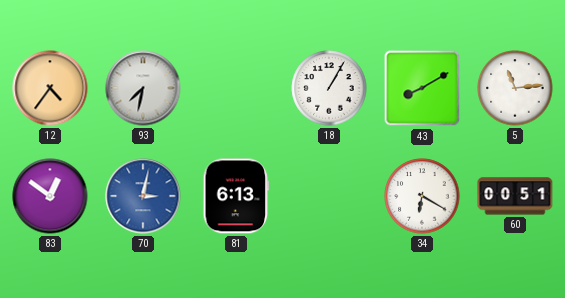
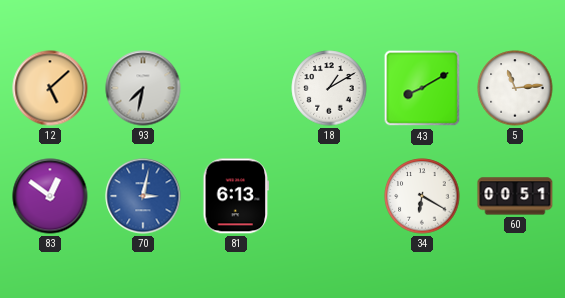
12: 4:36 -> 5:08
18: 1:05 -> 1:10
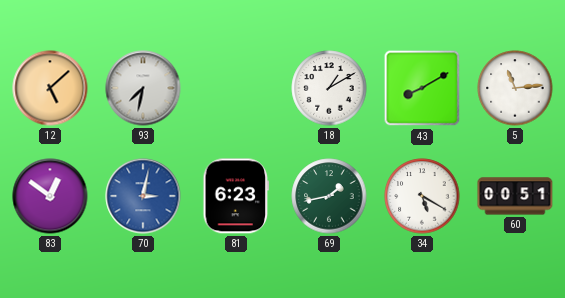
81: 6:13 -> 6:23
69: none -> 1:43
34: 6:20 -> 5:20
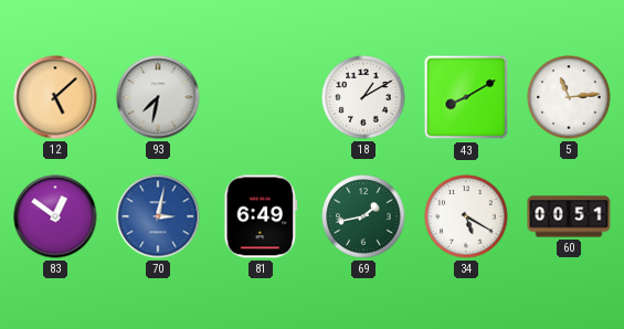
81: 6:23 -> 6:49
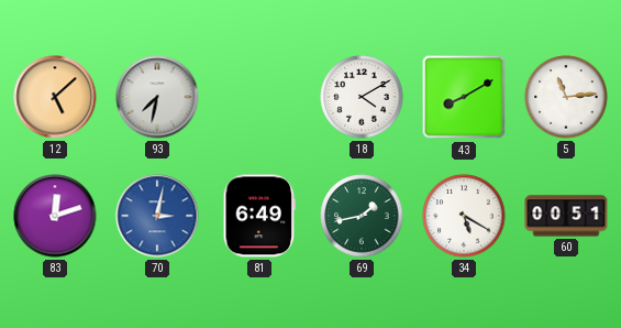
18: 1:10 -> 4:10
83: 12:51 -> 12:12
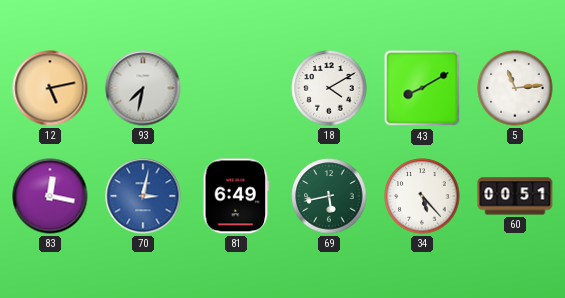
12: 5:08 -> 5:13
83: 12:12 -> 12:17
69: 1:43 -> 5:43
34: 5:20 -> 5:23
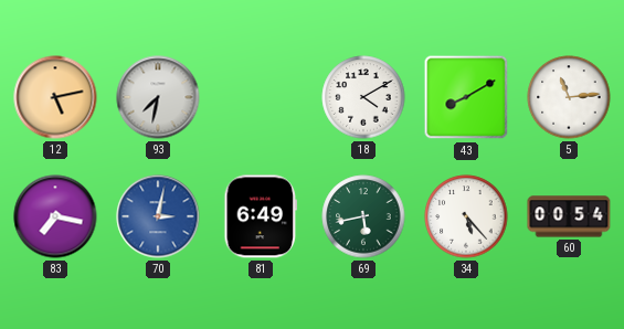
83: 12:17 -> 7:17
60: 00:51 -> 00:54
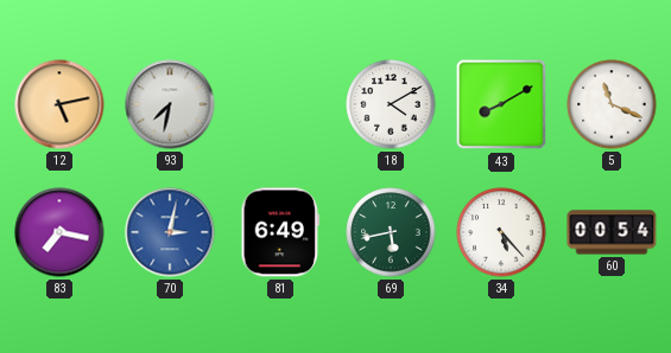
5: 11:14 -> 11:19
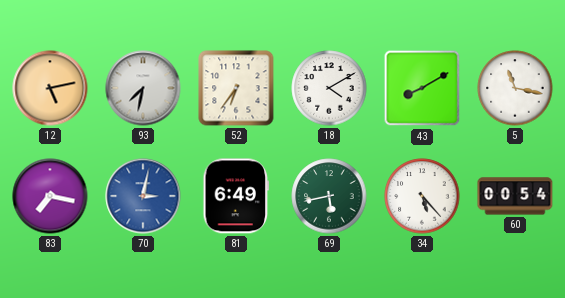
52: none -> 6:36
5: 11:19 -> 11:17
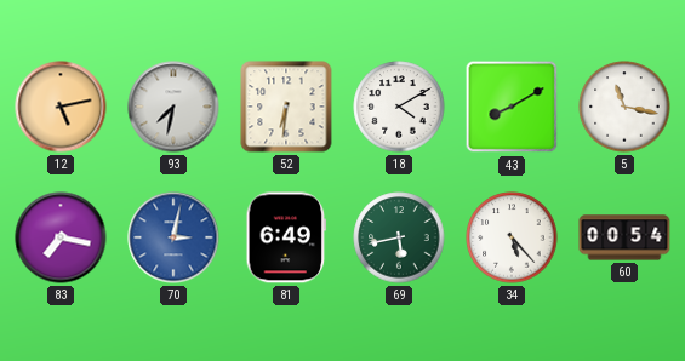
52: 6:36 -> 6:31
